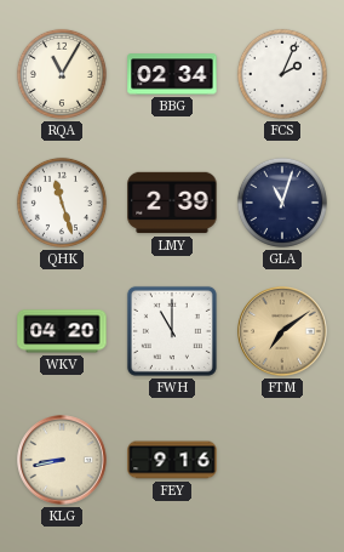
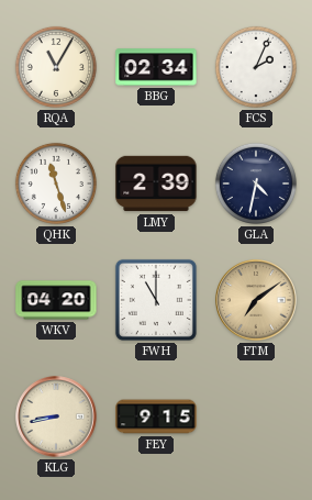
GLA: 11:03 -> 4:32
FEY: 9:16 -> 9:15
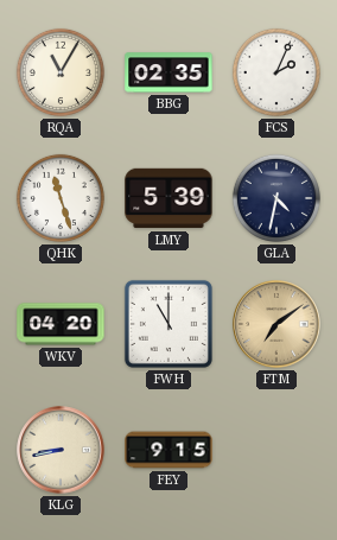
BBG: 02:34 -> 02:35
LMY: 2:39 -> 5:39
